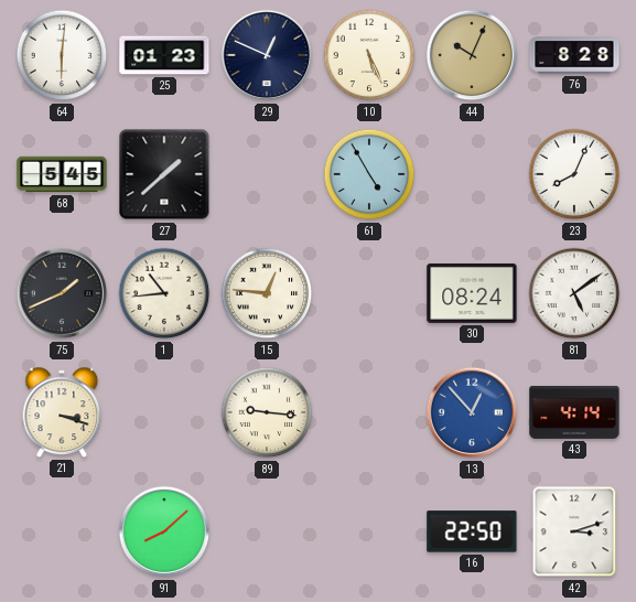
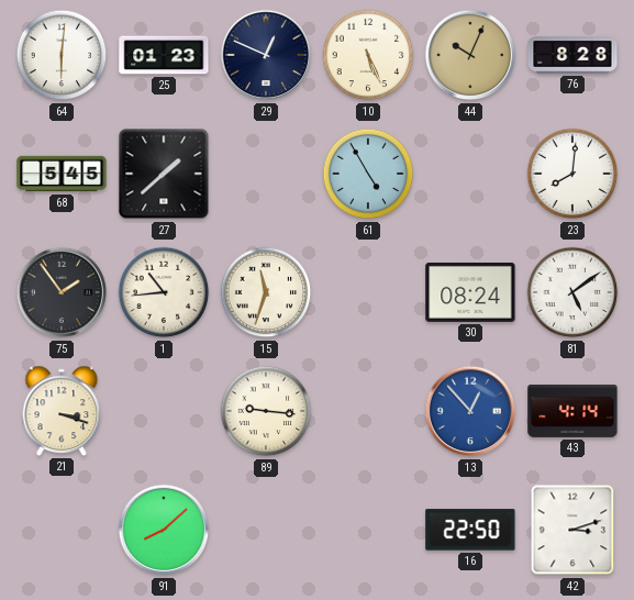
23: 8:04 -> 8:01
75: 1:41 -> 1:54
15: 12:46 -> 11:33
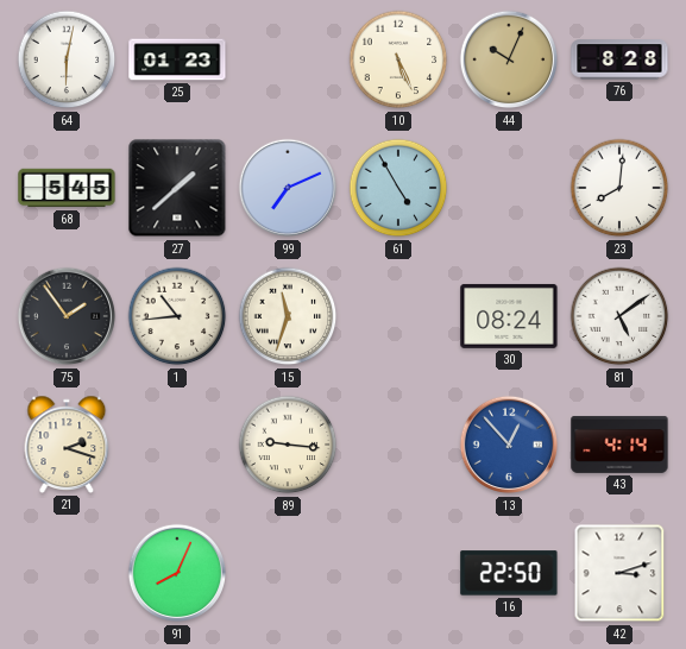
64: 6:01 -> 6:02
29: 12:49 -> none
99: none -> 7:11
21: 3:18 -> 2:18
91: 8:08 -> 8:04
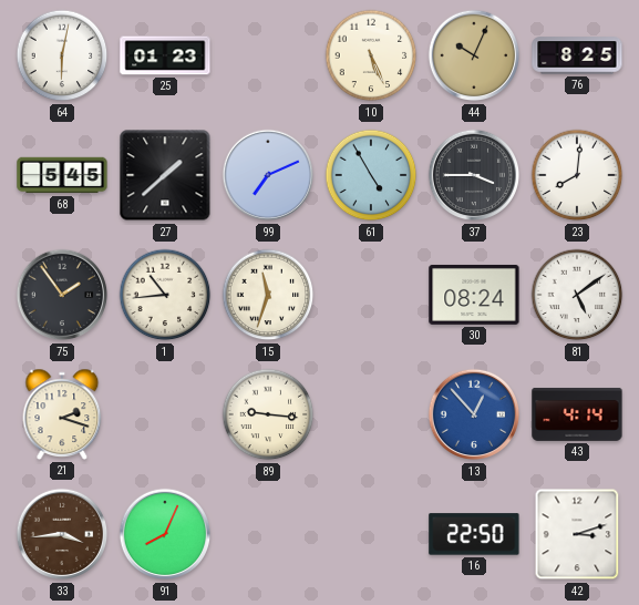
76: 8:28 -> 8:25
37: none -> 3:45
33: none -> 3:44
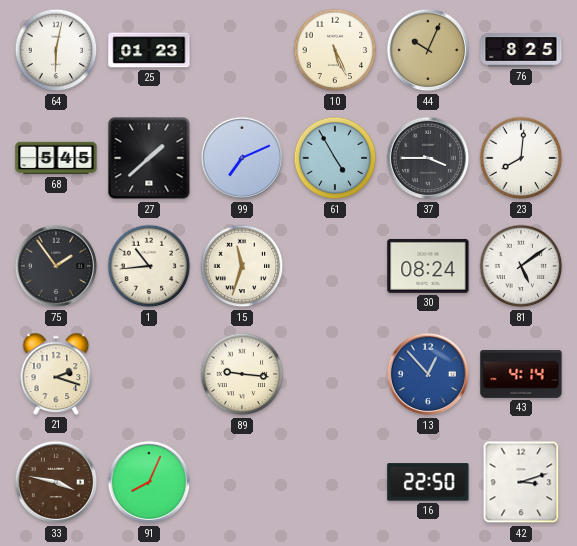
33: 3:44 -> 3:47
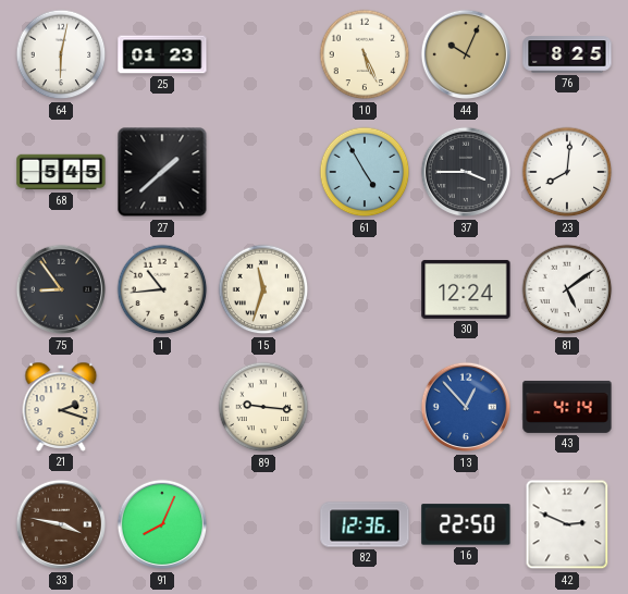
99: 7:11 -> none
75: 1:54 -> 8:54
30: 08:24 -> 12:24
82: none -> 12:36
42: 3:12 -> 2:49
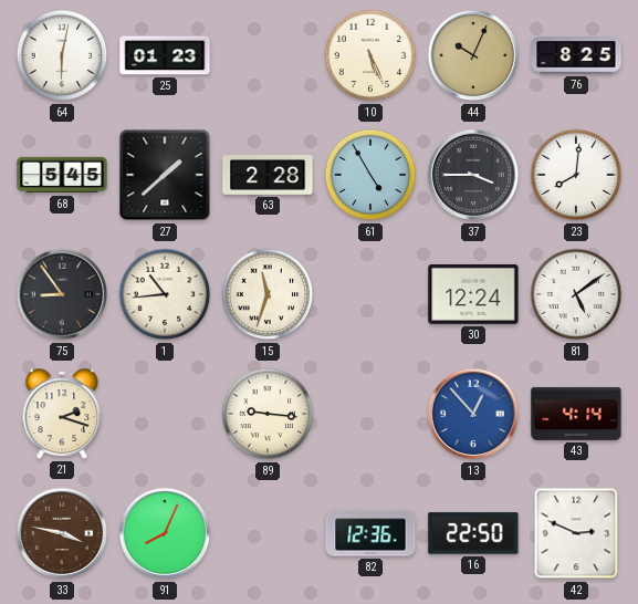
63: none -> 2:28
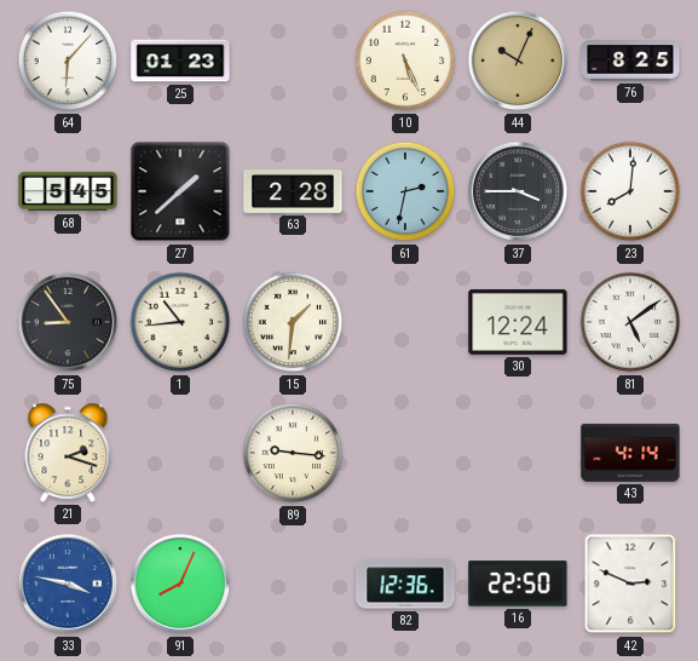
64: 6:02 -> 6:07
61: 4:55 -> 2:32
15: 11:33 -> 1:31
13: 12:53 -> none
33 dial: brown -> blue
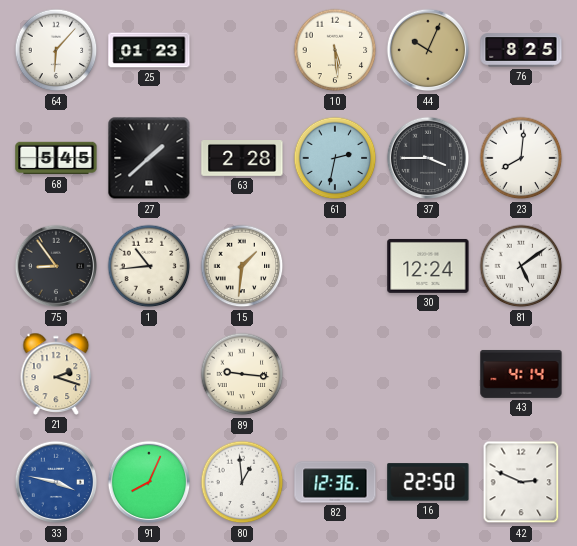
10: 5:26 -> 5:29
80: none -> 12:59
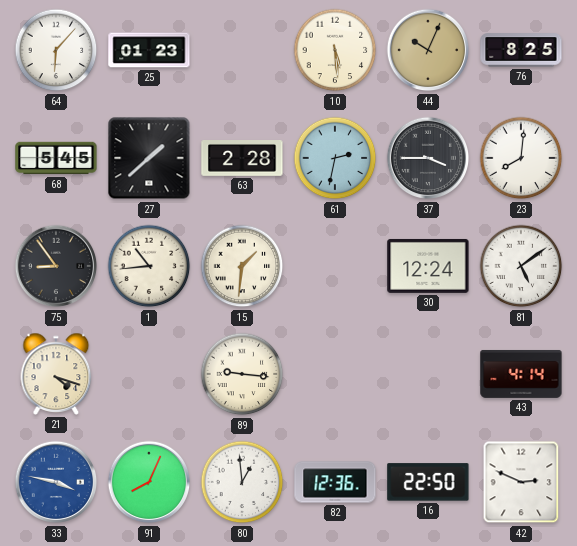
21: 2:18 -> 4:18
